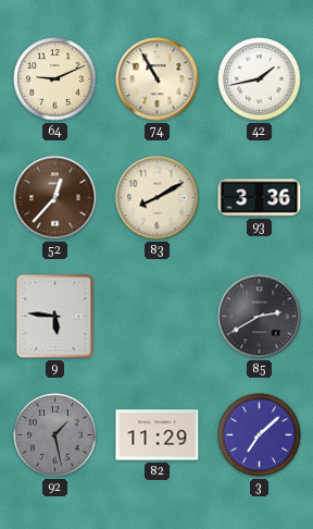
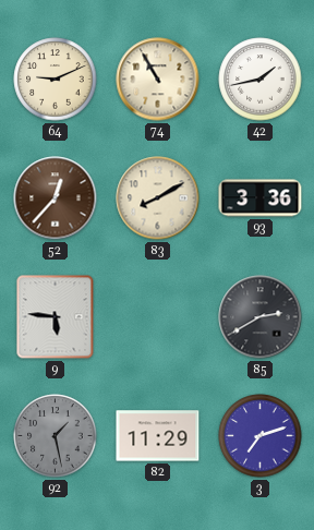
3: 7:08 -> 7:12
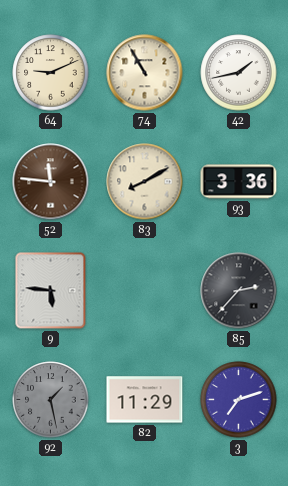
52: 12:37 -> 11:46
85: 2:40 -> 2:37
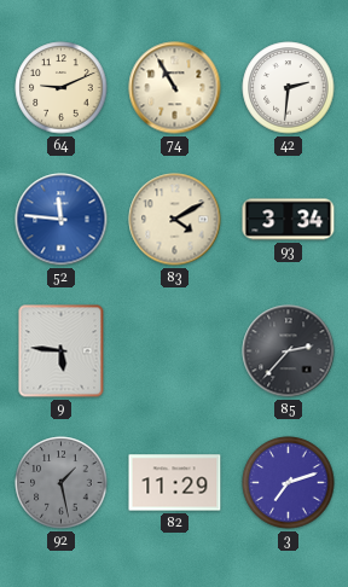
42: 1:43 -> 2:31
52 dial: brown -> blue
83: 8:10 -> 4:10
93: 3:36 -> 3:34
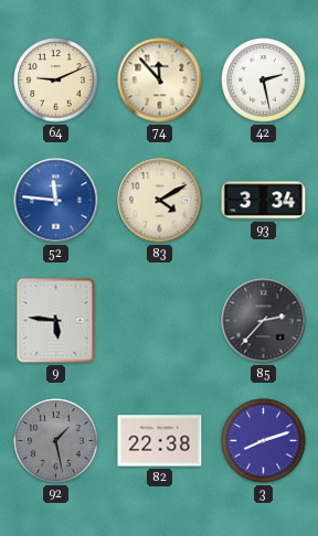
74: 10:55 -> 11:53
42: 2:31 -> 2:28
82: 11:29 -> 22:38
3: 7:12 -> 8:12
